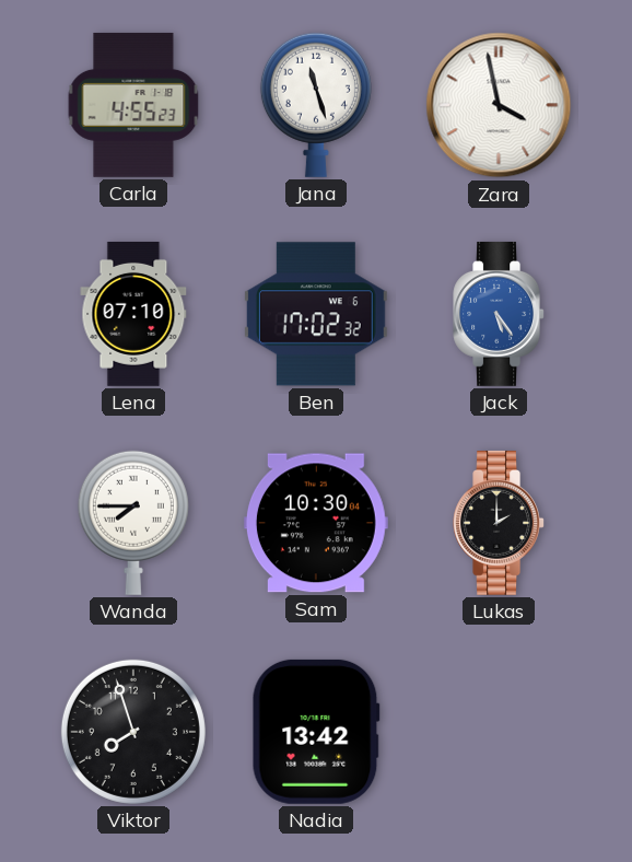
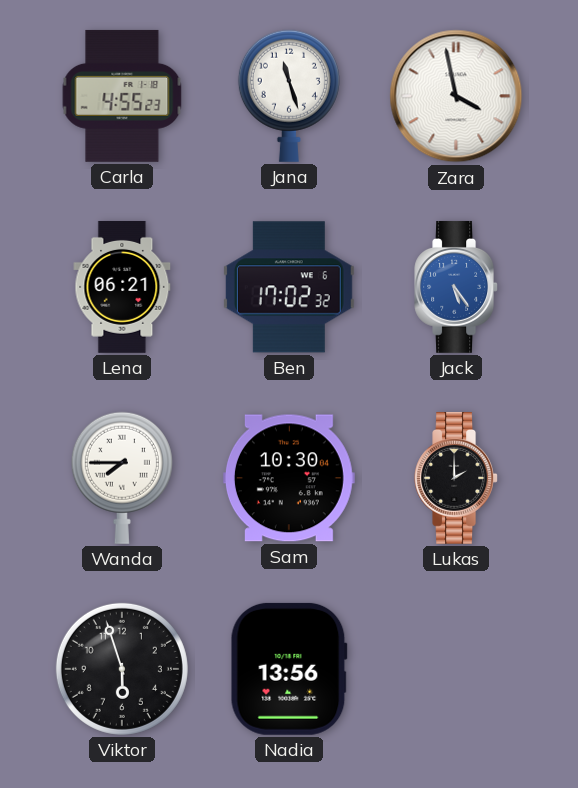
Lena: 07:10 -> 06:21
Viktor: 7:57 -> 5:57
Nadia: 13:42 -> 13:56
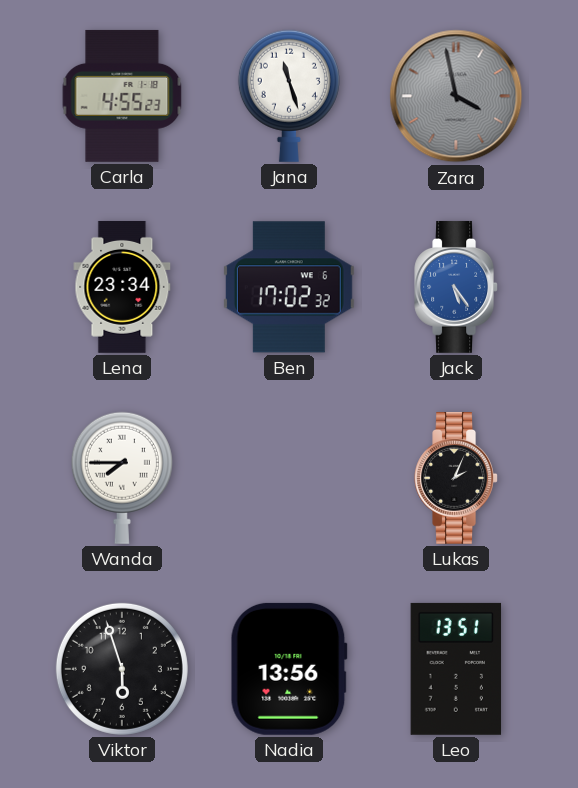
Zara dial: white -> grey
Lena: 06:21 -> 23:34
Sam: 10:30 -> none
Lukas: 2:00 -> 2:04
Leo: none -> 13:51
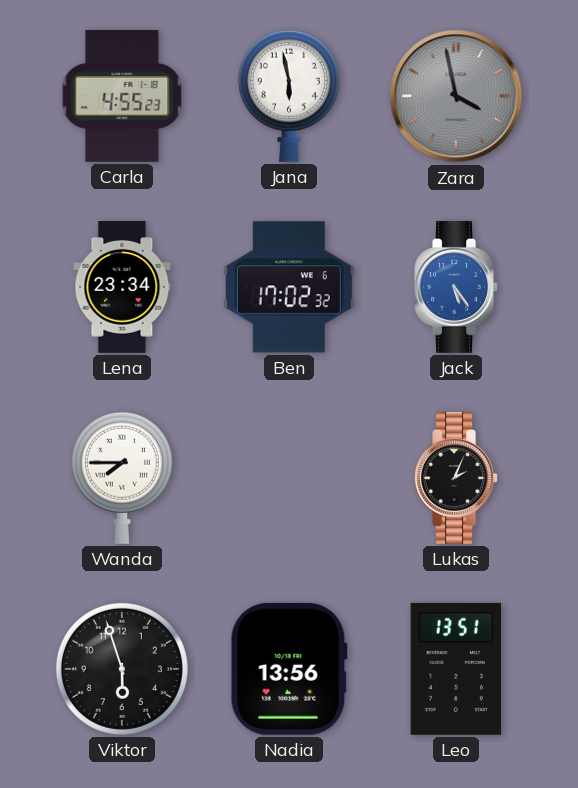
Jana: 11:27 -> 5:58
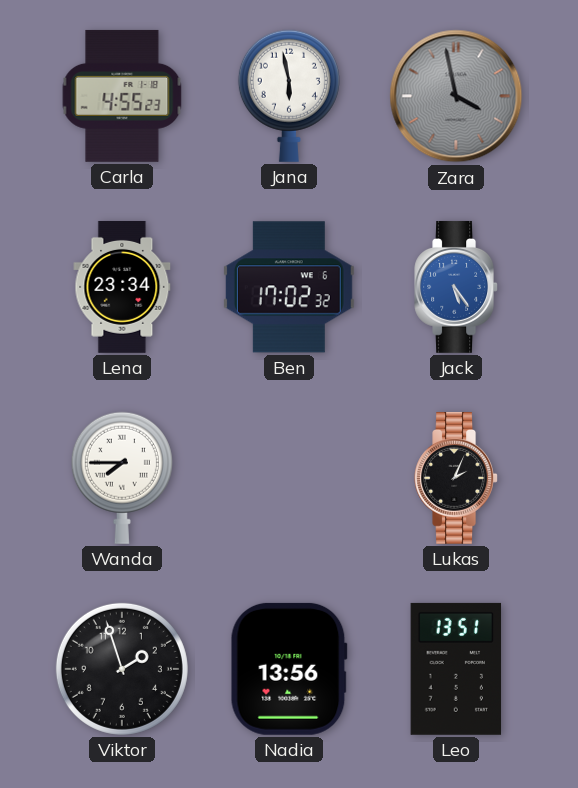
Viktor: 5:57 -> 1:57
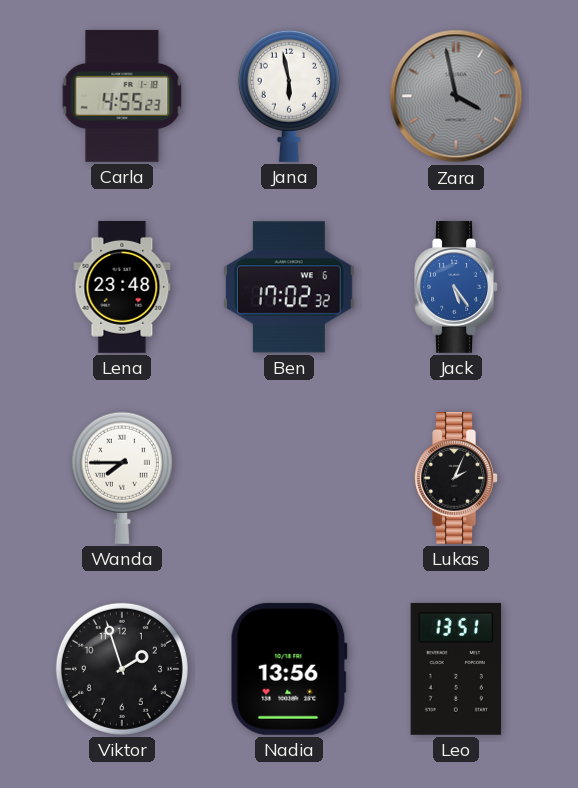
Lena: 23:34 -> 23:48
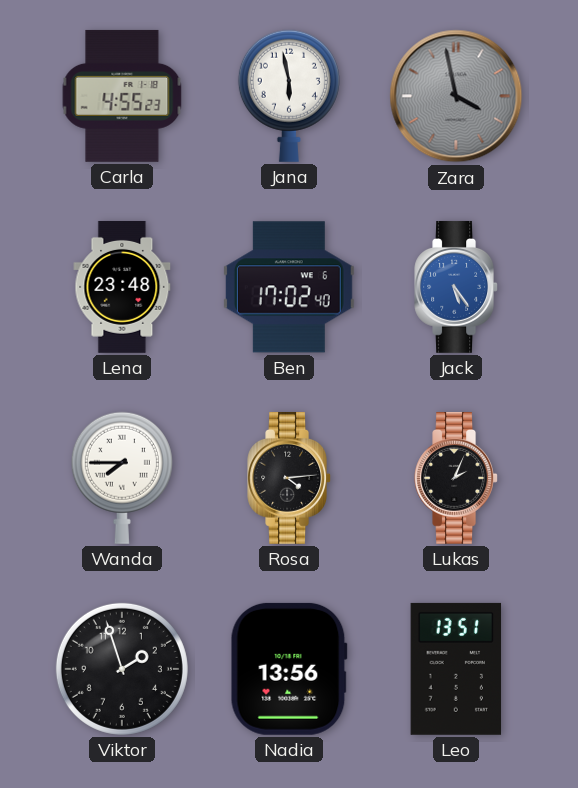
Ben: 17:02:32 -> 17:02:40
Rosa: none -> 4:14
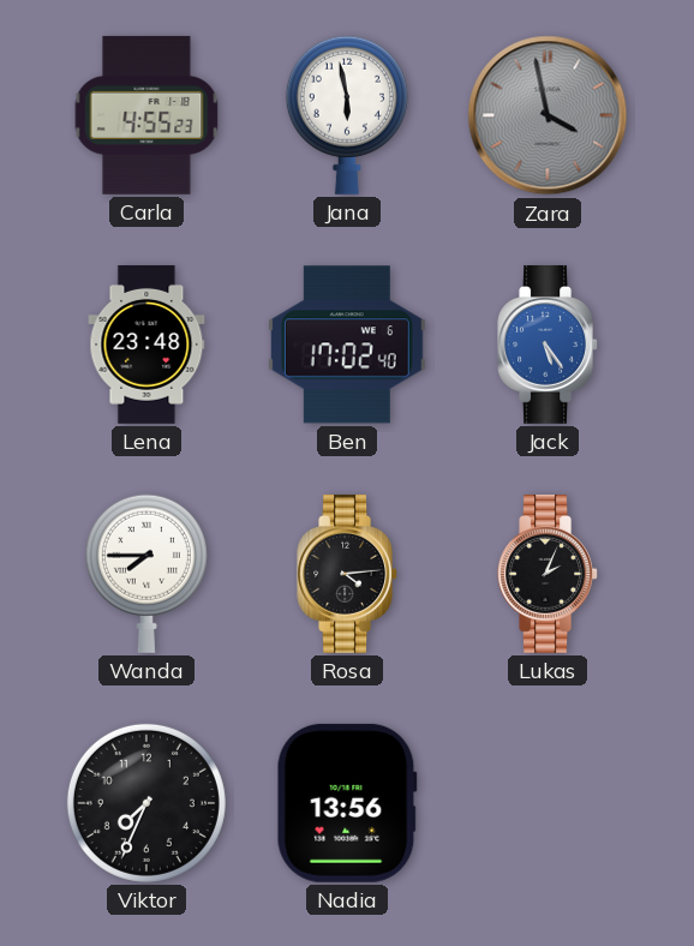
Viktor: 1:57 -> 7:34
Leo: 13:51 -> none
